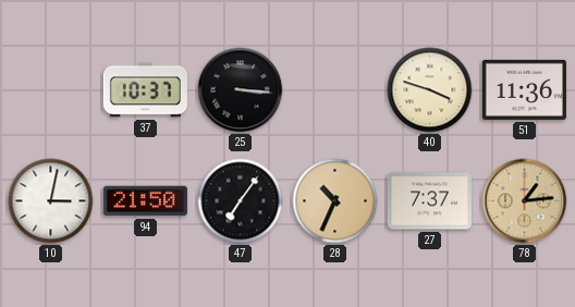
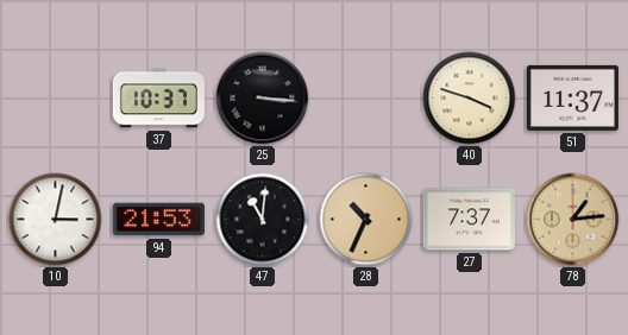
51: 11:36 -> 11:37
94: 21:50 -> 21:53
47: 7:06 -> 11:01
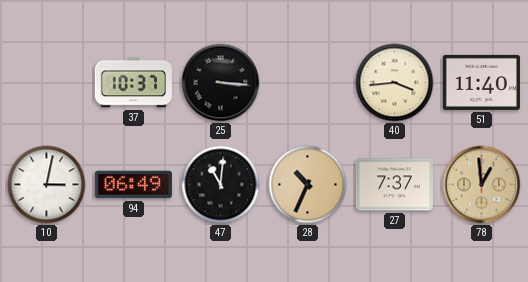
40: 3:48 -> 3:44
51: 11:37 -> 11:40
94: 21:53 -> 06:49
78: 1:14 -> 12:59
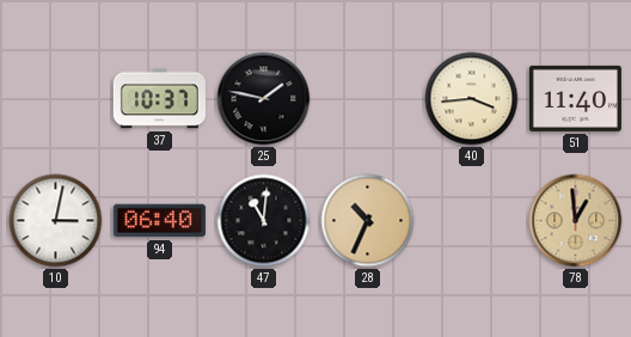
25: 3:16 -> 1:47
94: 06:49 -> 06:40
27: 7:37 -> none
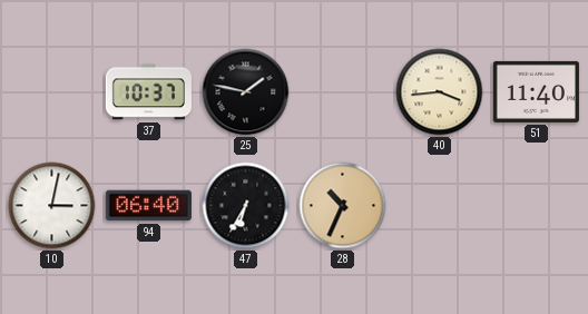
47: 11:01 -> 6:35
78: 12:59 -> none
